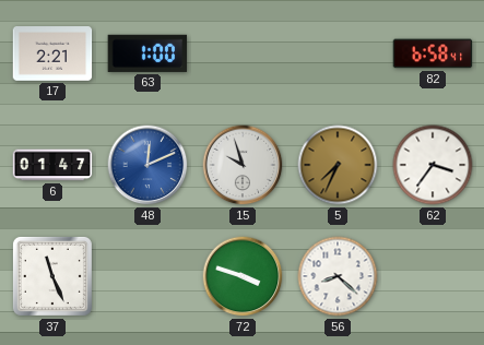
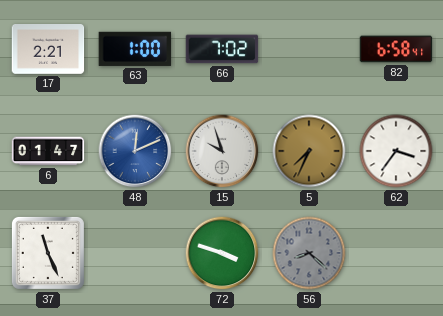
66: none -> 7:02
56 dial: white -> grey
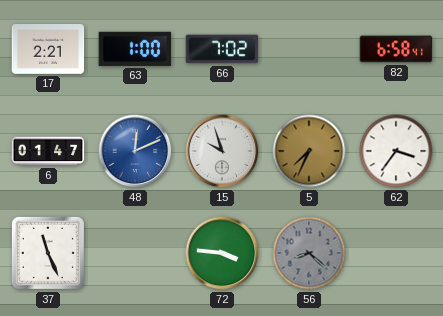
72: 3:48 -> 3:46
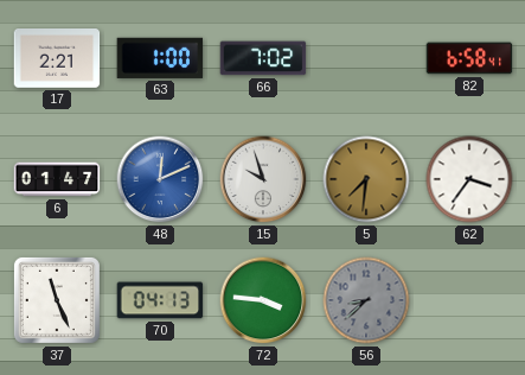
5: 7:34 -> 7:31
70: none -> 04:13
56: 8:22 -> 8:38
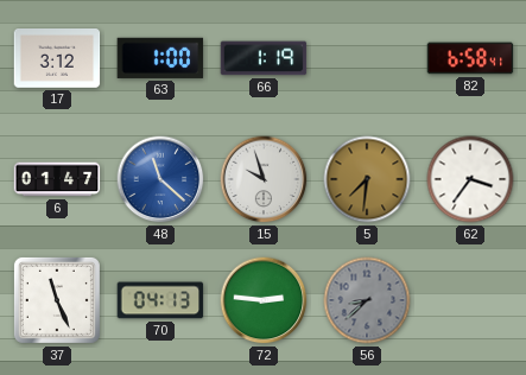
17: 2:21 -> 3:12
66: 7:02 -> 1:19
48: 12:11 -> 11:22
72: 3:46 -> 2:46
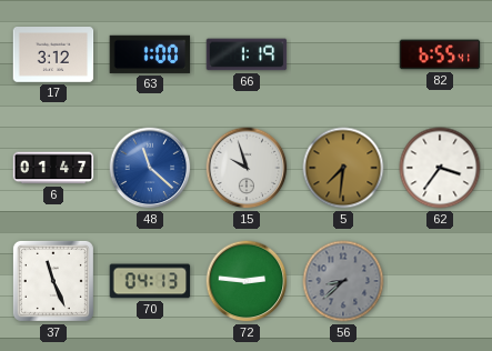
82: 6:58 -> 6:55
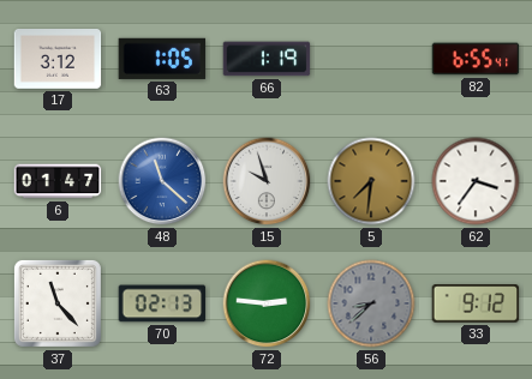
63: 1:00 -> 1:05
37: 11:26 -> 11:23
70: 04:13 -> 02:13
33: none -> 9:12
